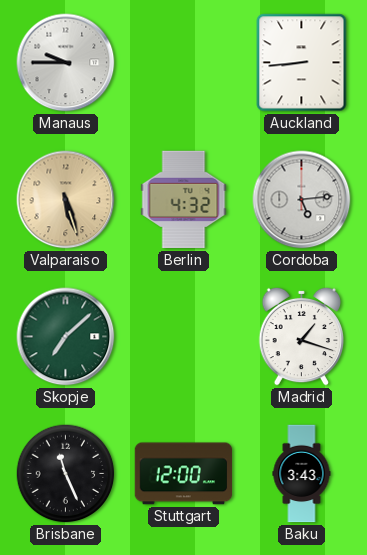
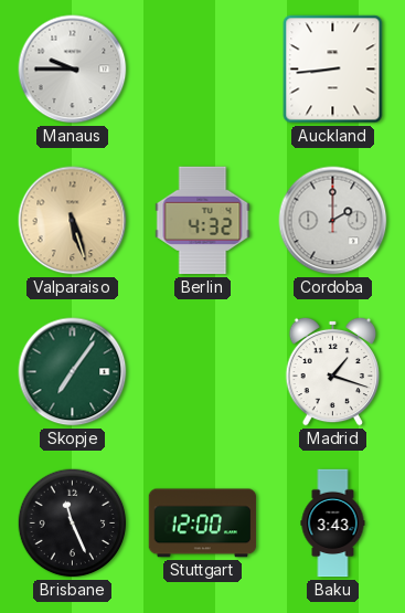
Cordoba: 5:14 -> 2:00
Skopje: 7:08 -> 7:06
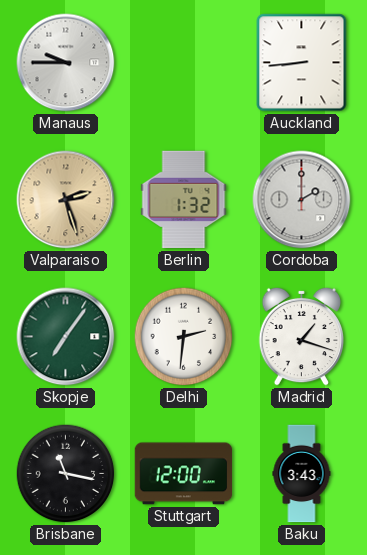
Valparaiso: 5:27 -> 2:27
Berlin: 4:32 -> 1:32
Delhi: none -> 2:31
Brisbane: 11:26 -> 11:17
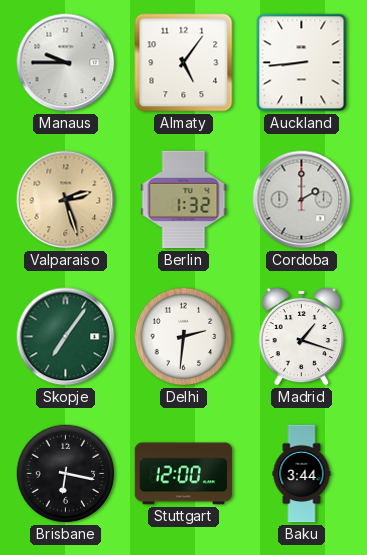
Almaty: none -> 5:06
Brisbane: 11:17 -> 6:17
Baku: 3:43 -> 3:44
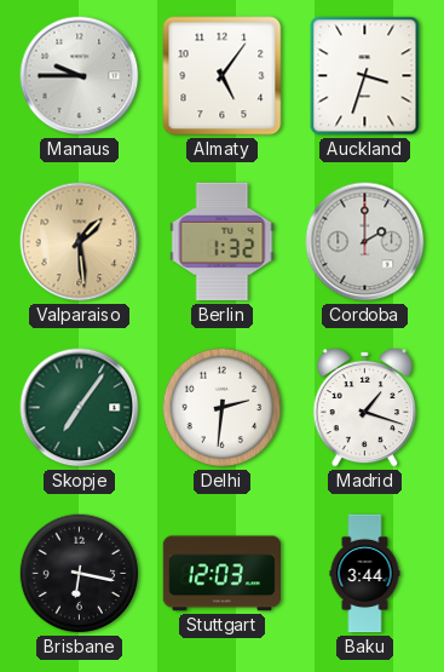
Auckland: 8:44 -> 3:33
Valparaiso: 2:27 -> 1:29
Stuttgart: 12:00 -> 12:03
